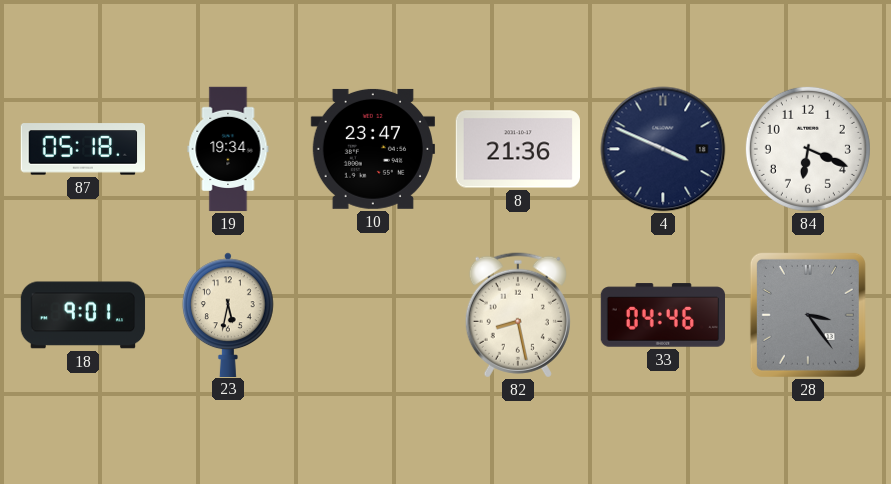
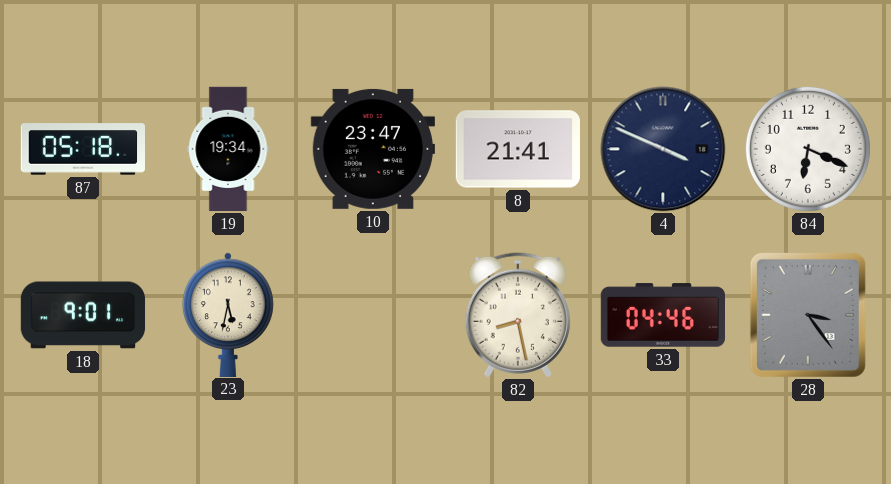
8: 21:36 -> 21:41
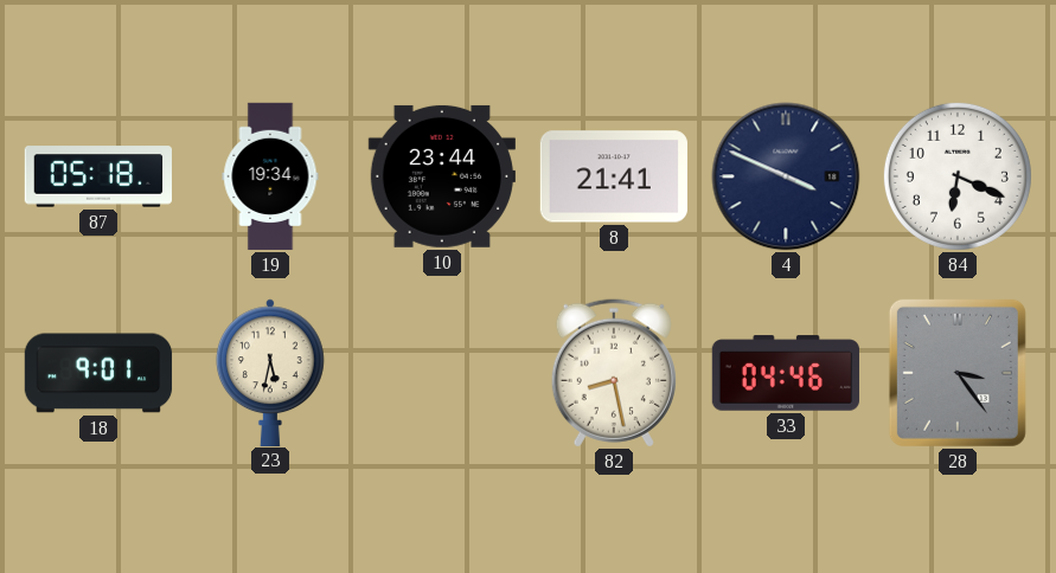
10: 23:47 -> 23:44
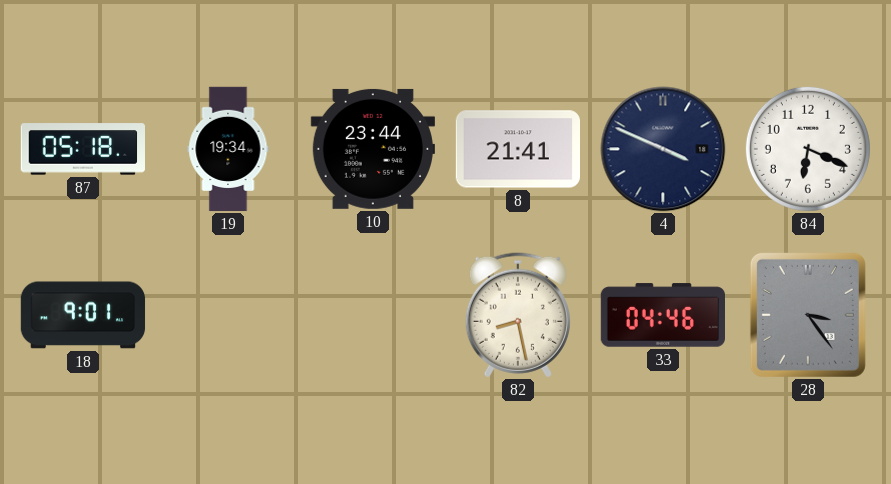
23: 5:32 -> none
